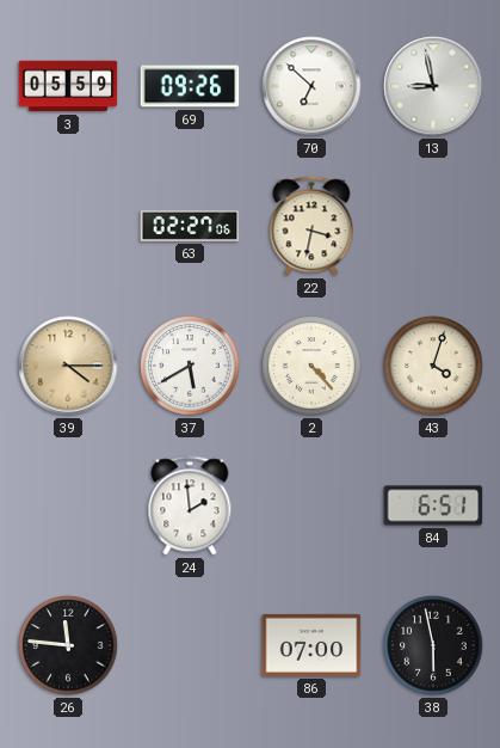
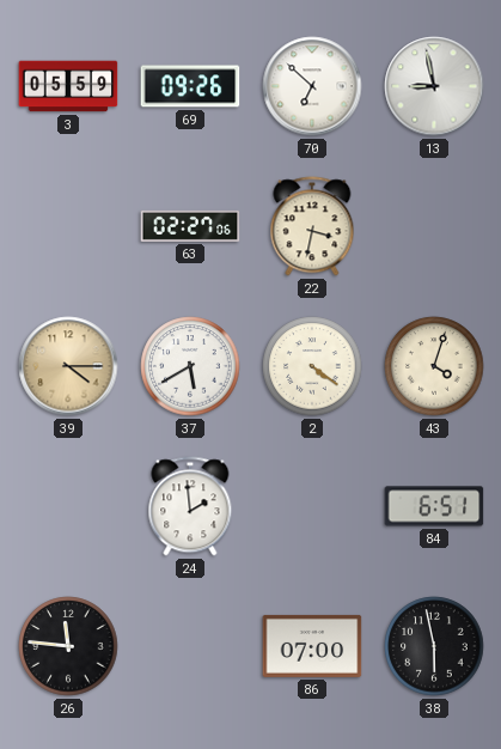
2: 4:23 -> 4:21
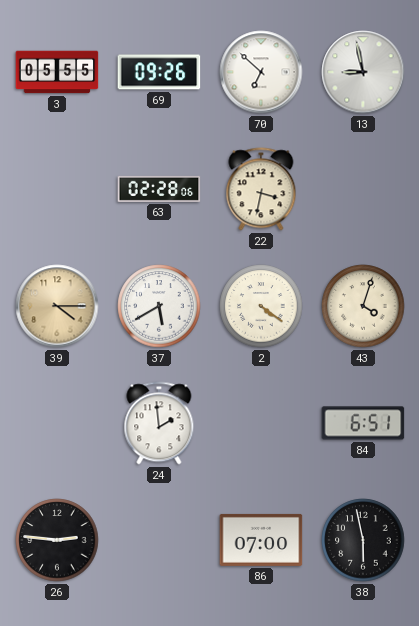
3: 05:59 -> 05:55
63: 02:27 -> 02:28
26: 11:46 -> 2:46
